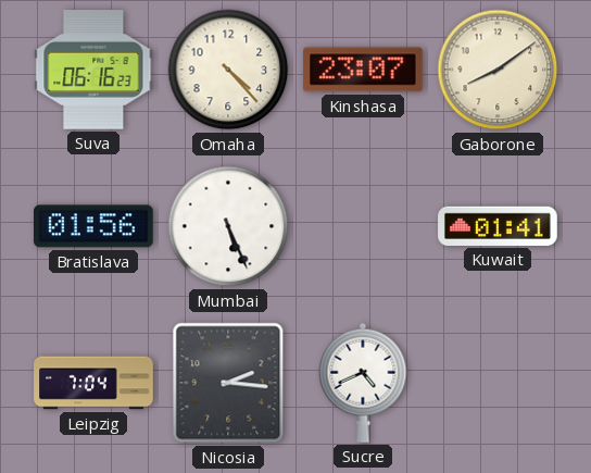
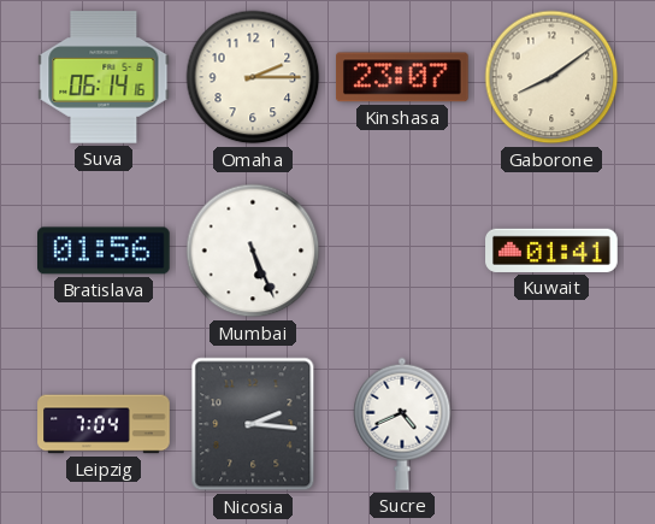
Suva: 06:16 -> 06:14
Omaha: 4:23 -> 2:15
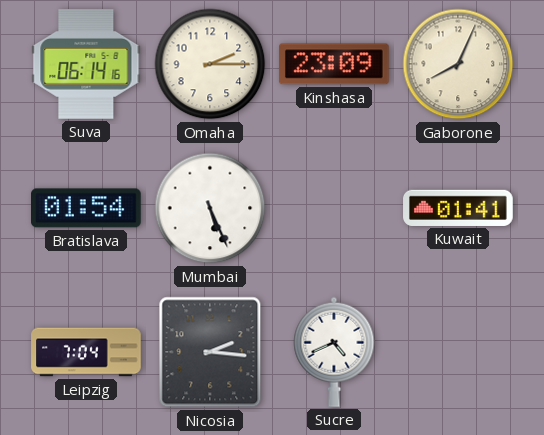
Kinshasa: 23:07 -> 23:09
Gaborone: 8:09 -> 8:04
Bratislava: 01:56 -> 01:54
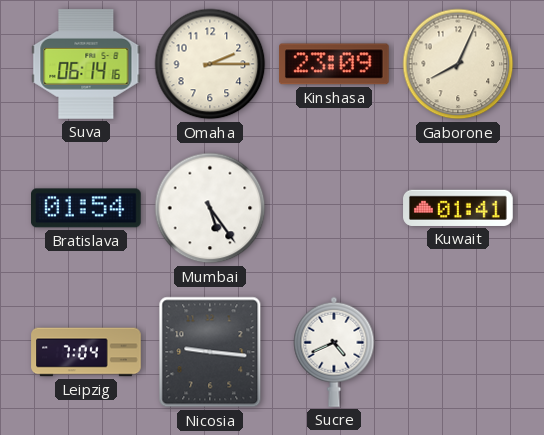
Mumbai: 5:26 -> 5:24
Nicosia: 2:16 -> 9:16
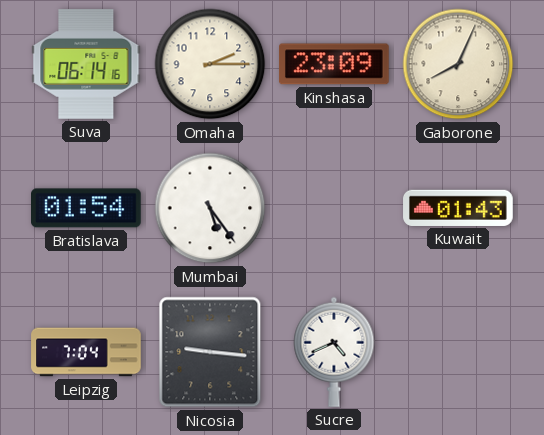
Kuwait: 01:41 -> 01:43
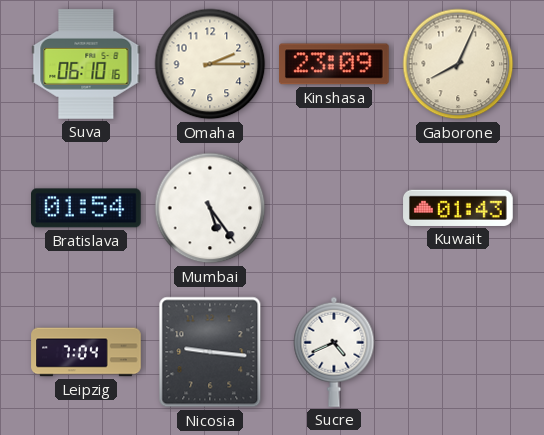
Suva: 06:14 -> 06:10
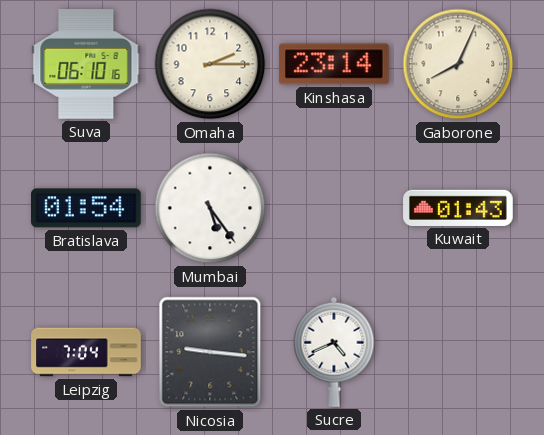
Kinshasa: 23:09 -> 23:14
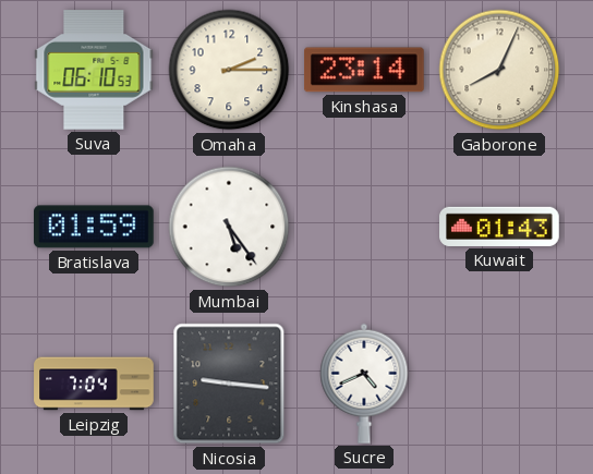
Suva: 06:10:16 -> 06:10:53
Bratislava: 01:54 -> 01:59
